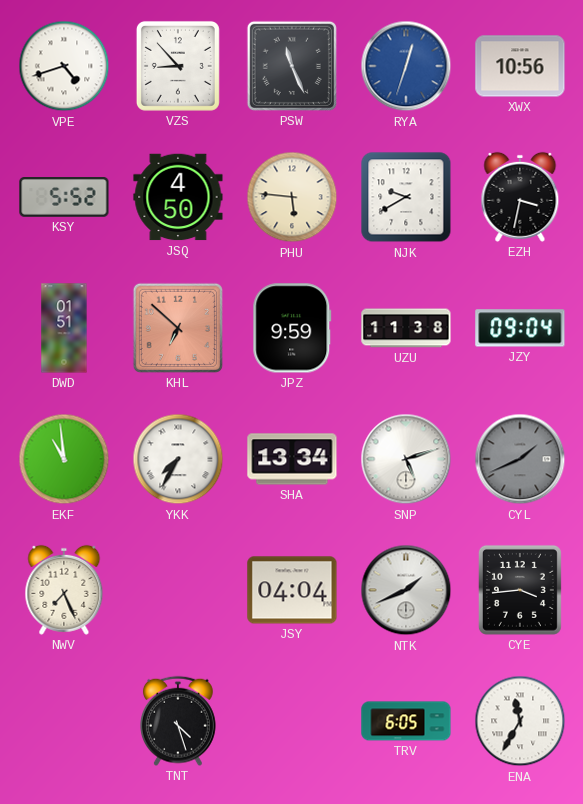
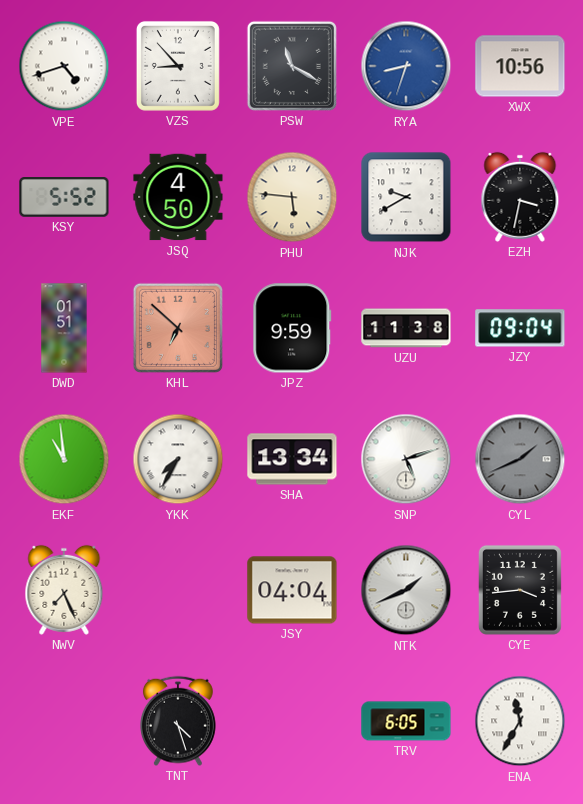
PSW: 11:26 -> 11:20
RYA: 12:33 -> 8:33
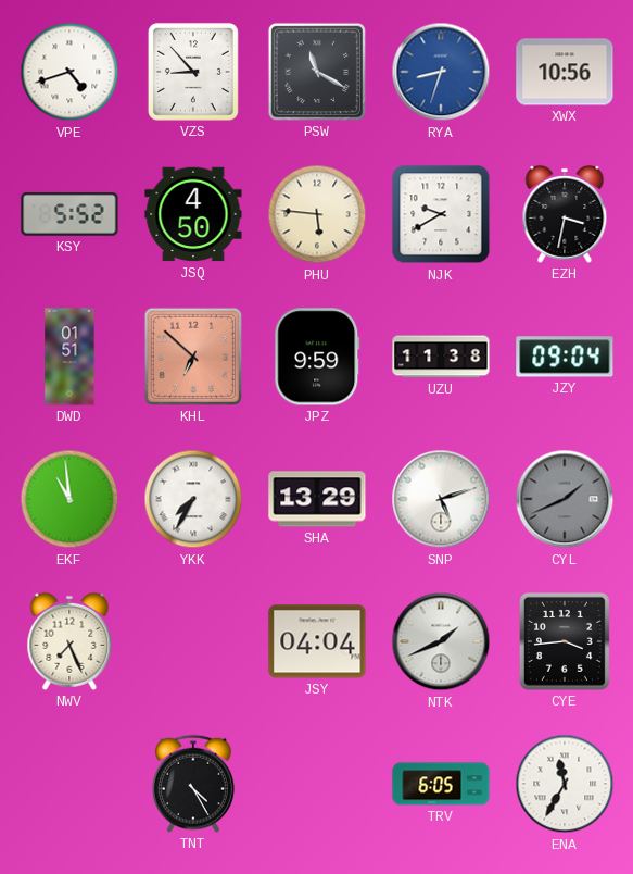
SHA: 13:34 -> 13:29
TNT: 4:27 -> 4:25
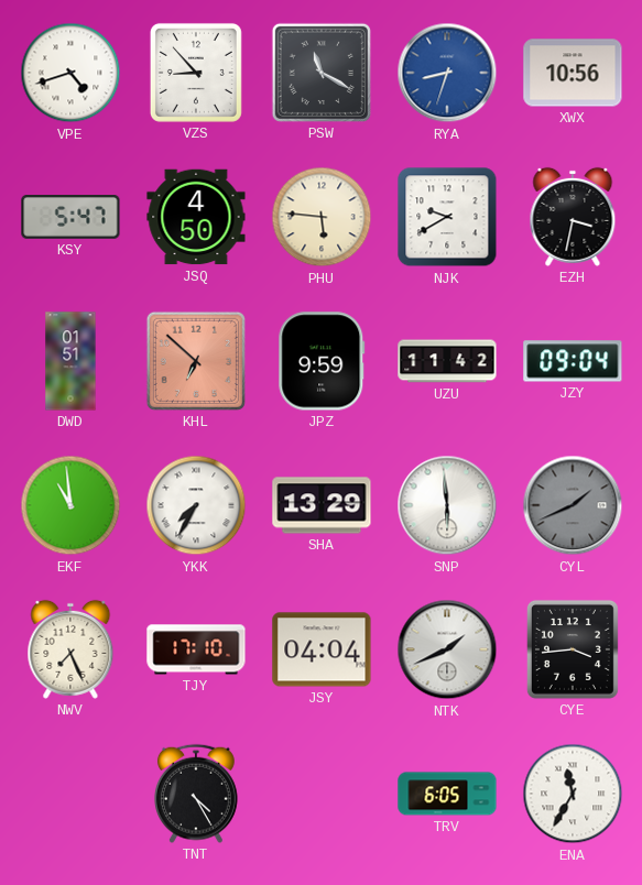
KSY: 5:52 -> 5:47
UZU: 11:38 -> 11:42
SNP: 5:12 -> 5:59
TJY: none -> 17:10
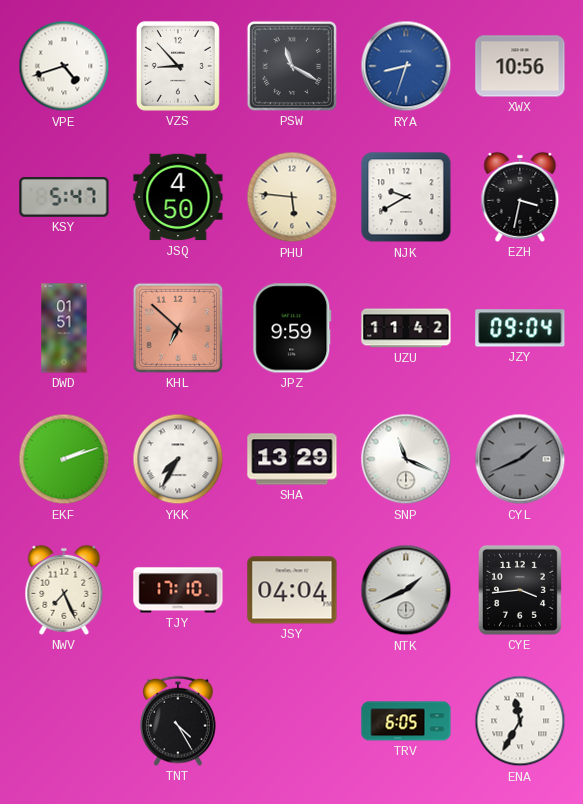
EKF: 10:59 -> 2:12
SNP: 5:59 -> 11:19
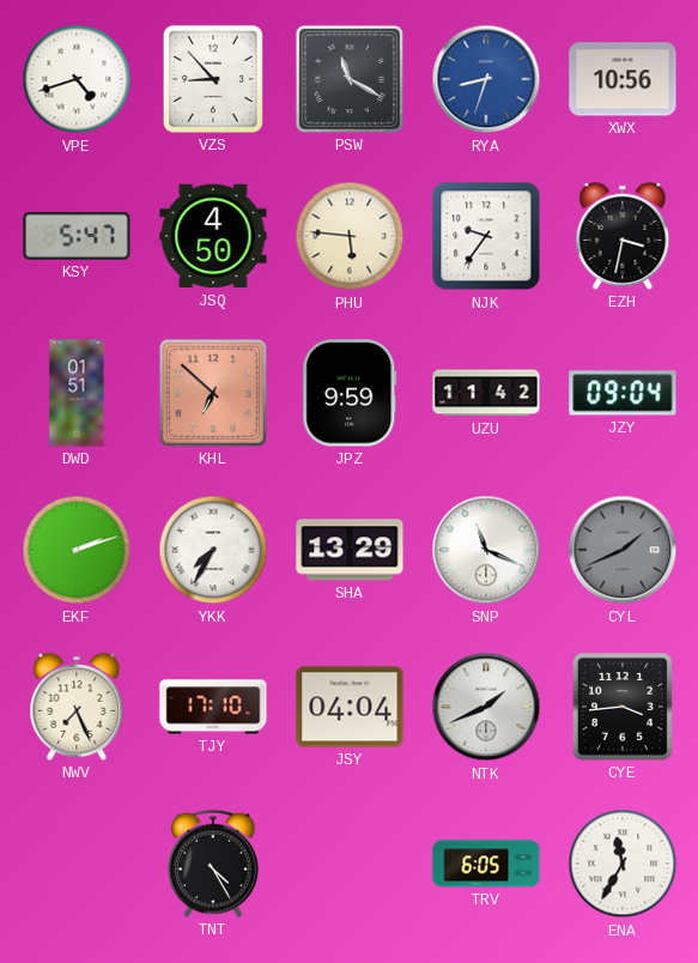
NJK: 9:40 -> 9:36
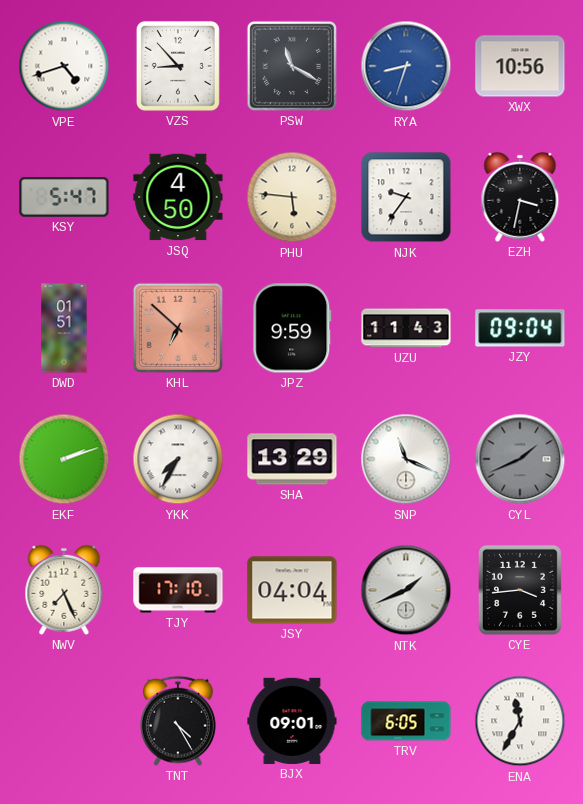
UZU: 11:42 -> 11:43
BJX: none -> 09:01
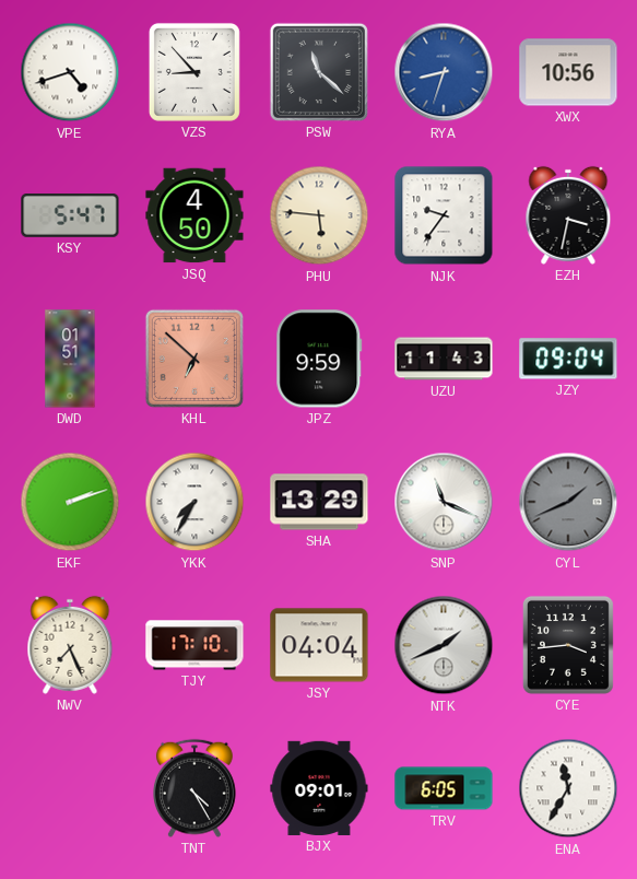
PSW: 11:20 -> 11:22
